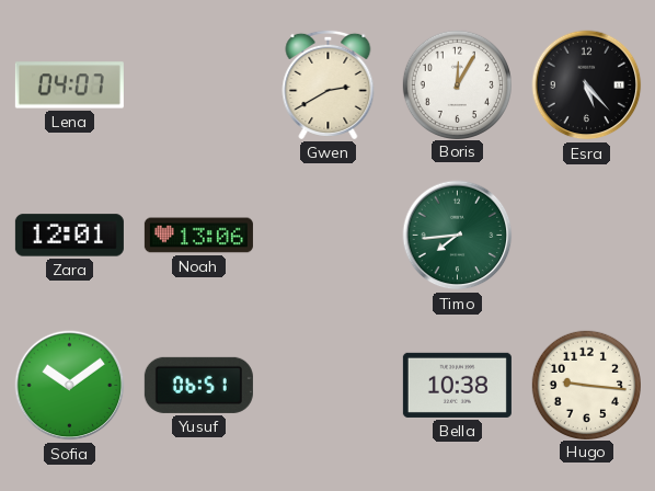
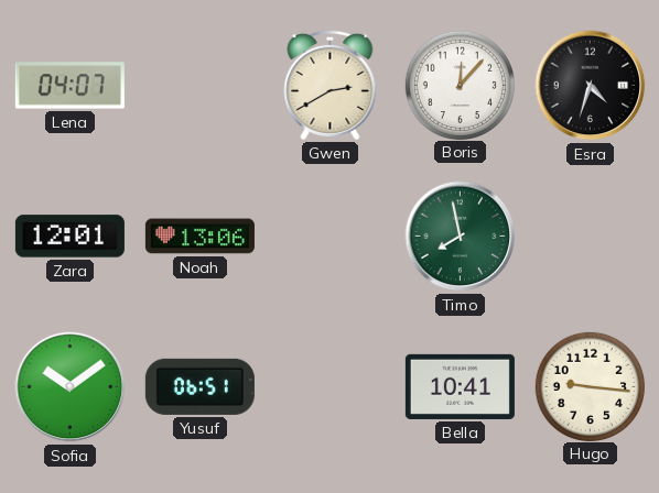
Boris: 12:05 -> 12:07
Esra: 5:23 -> 4:33
Timo: 7:44 -> 7:58
Bella: 10:38 -> 10:41
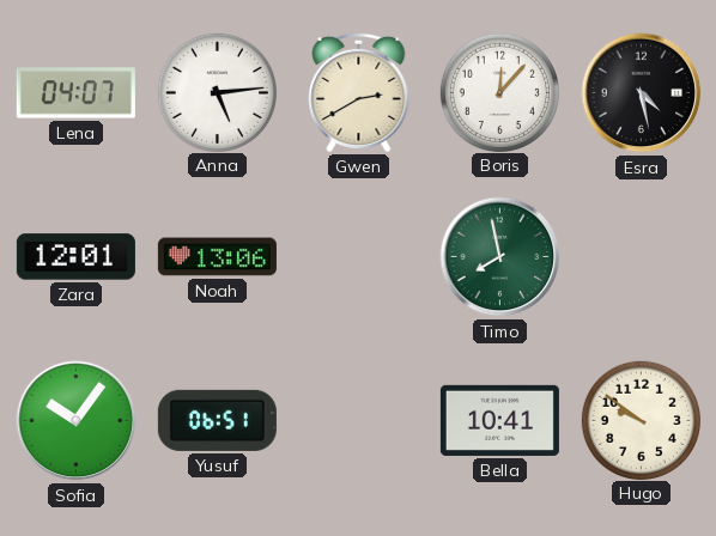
Anna: none -> 5:14
Esra: 4:33 -> 4:28
Sofia: 10:09 -> 10:06
Hugo: 9:16 -> 9:51
